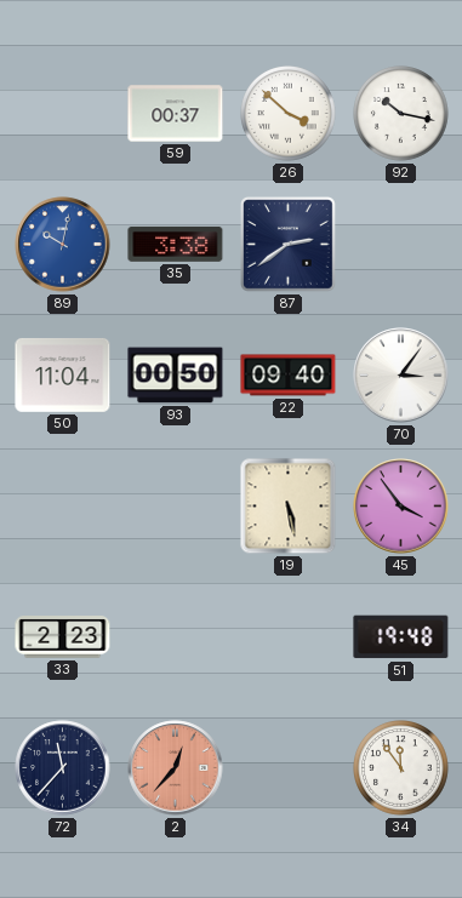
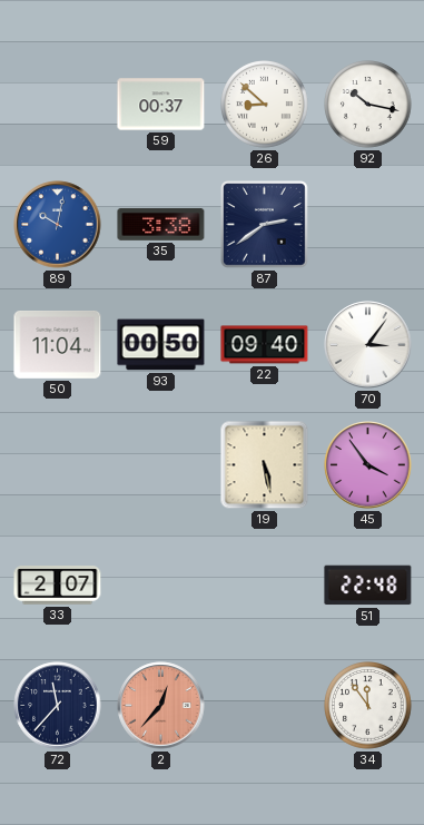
26: 3:52 -> 8:52
33: 2:23 -> 2:07
51: 19:48 -> 22:48
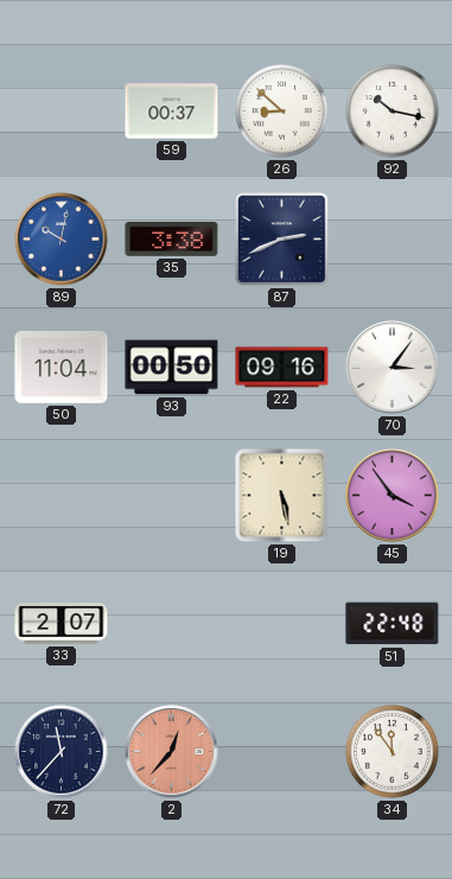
87: 2:39 -> 2:41
22: 09:40 -> 09:16
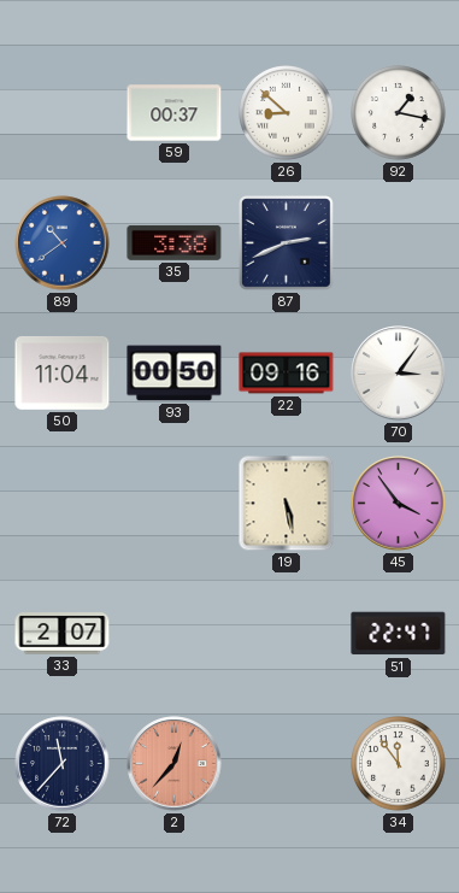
92: 10:17 -> 1:17
89: 10:02 -> 10:39
51: 22:48 -> 22:47
